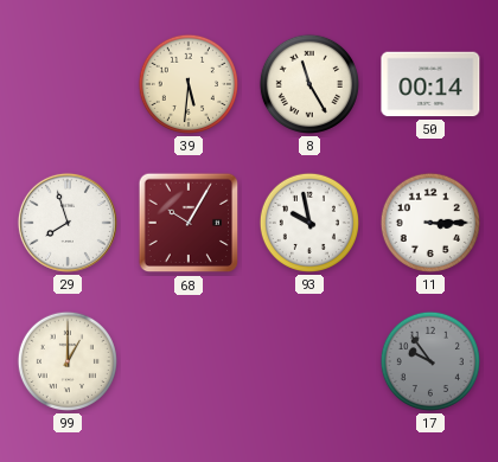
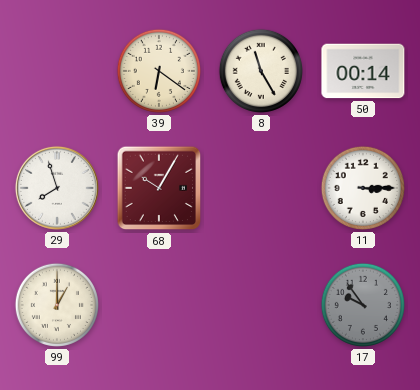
39: 5:31 -> 6:21
93: 9:58 -> none
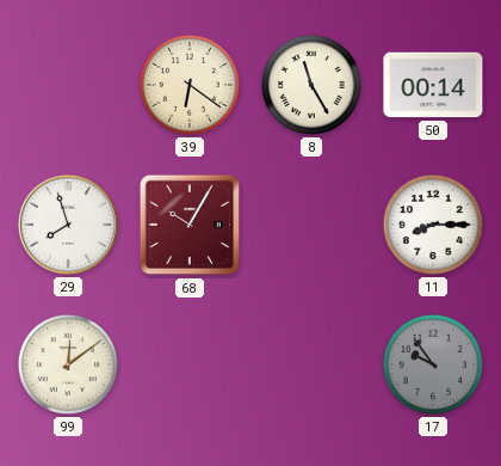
11: 3:15 -> 8:15
99: 1:00 -> 12:09
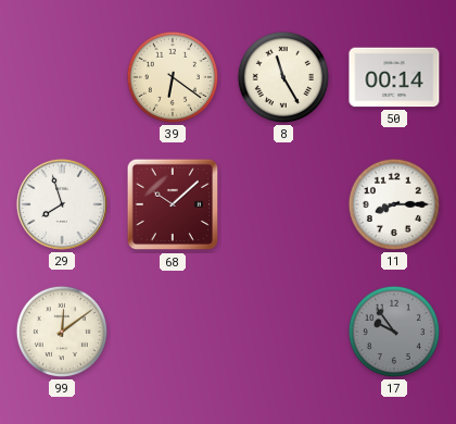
68: 10:05 -> 10:08
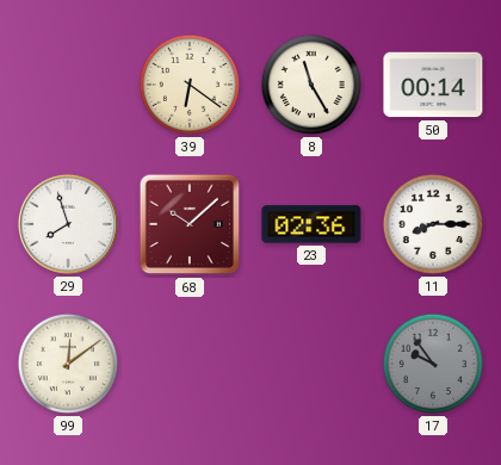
23: none -> 02:36
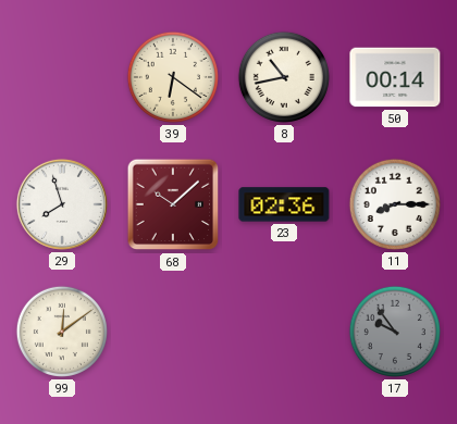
8: 11:25 -> 10:43
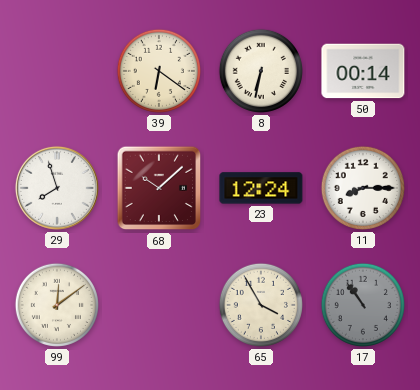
8: 10:43 -> 6:32
23: 02:36 -> 12:24
65: none -> 3:55
17: 9:54 -> 10:54
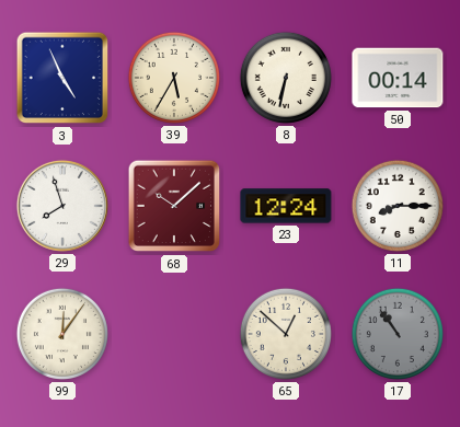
3: none -> 4:56
39: 6:21 -> 5:35
99: 12:09 -> 12:06
65: 3:55 -> 12:52
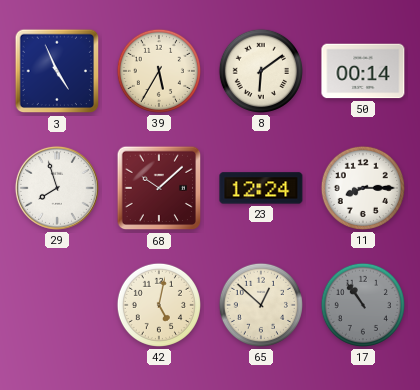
8: 6:32 -> 6:09
99: 12:06 -> none
42: none -> 5:02
